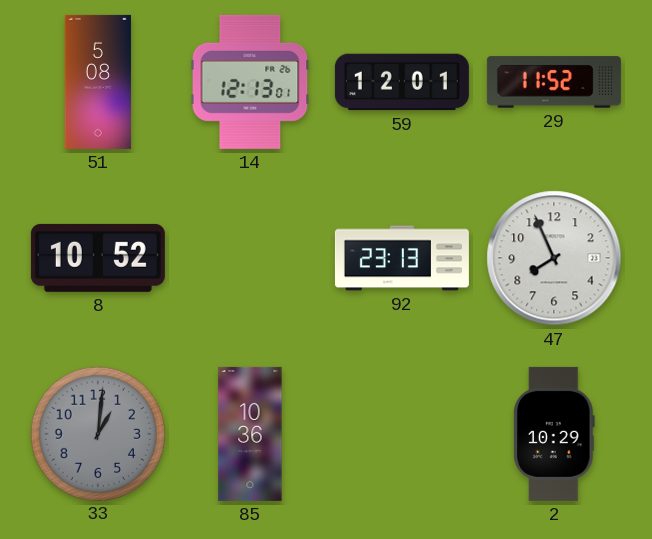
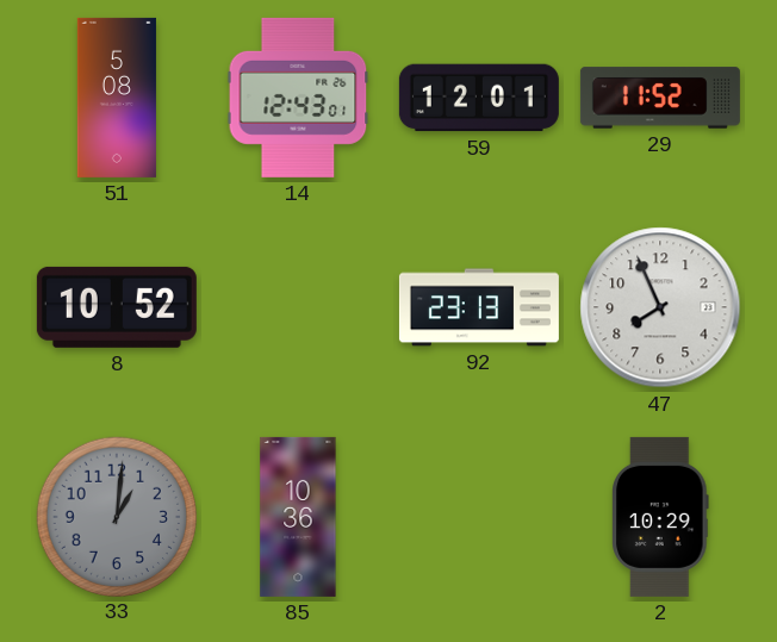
14: 12:13 -> 12:43
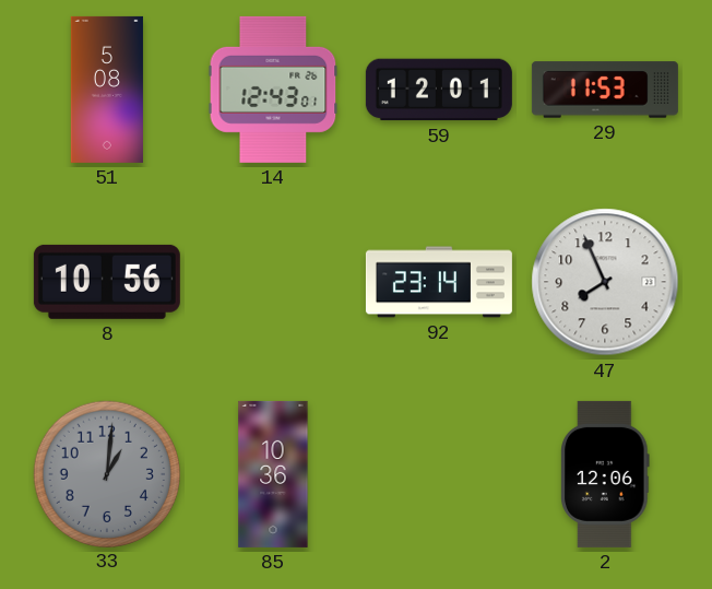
29: 11:52 -> 11:53
8: 10:52 -> 10:56
92: 23:13 -> 23:14
2: 10:29 -> 12:06
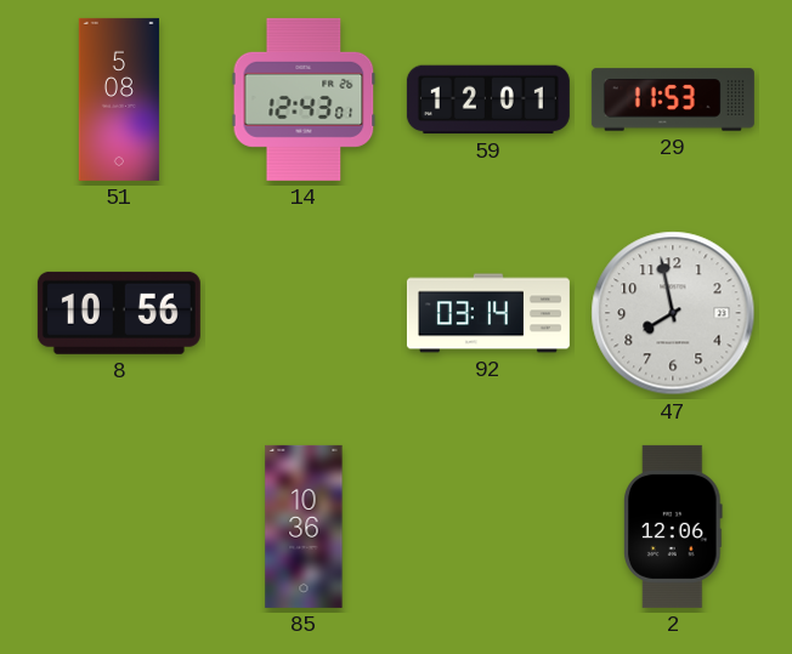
92: 23:14 -> 03:14
47: 7:56 -> 7:58
33: 1:01 -> none
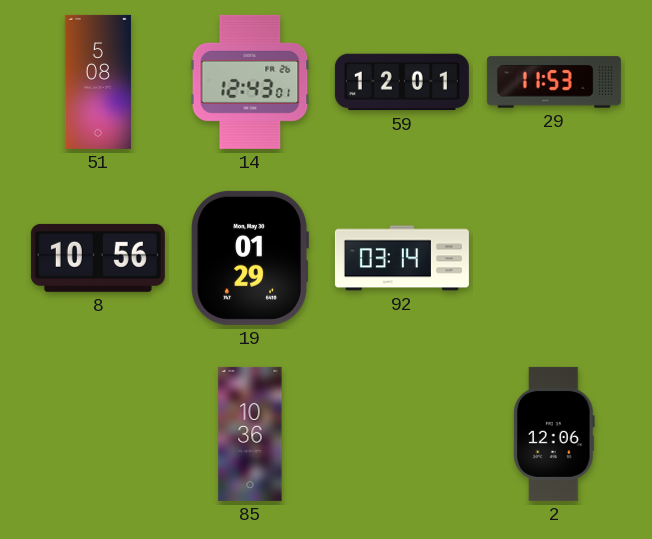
19: none -> 01:29
47: 7:58 -> none
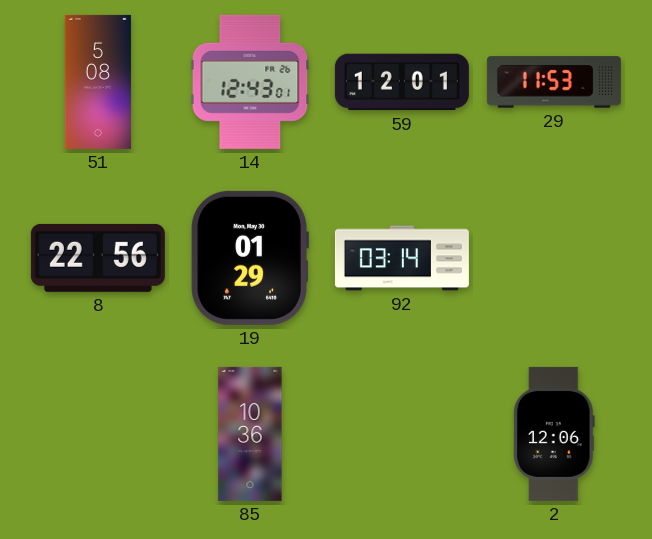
8: 10:56 -> 22:56
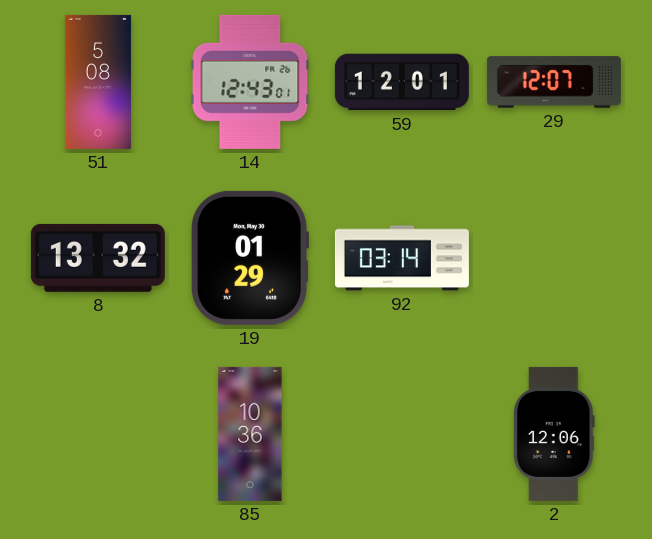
29: 11:53 -> 12:07
8: 22:56 -> 13:32
